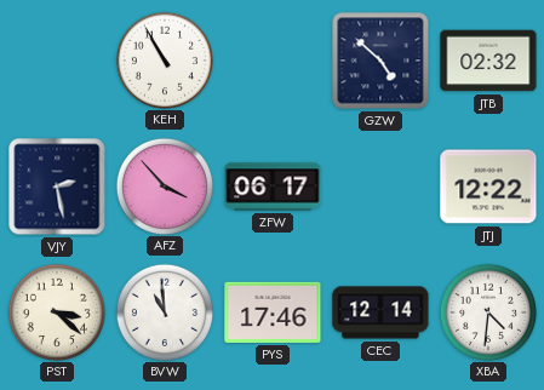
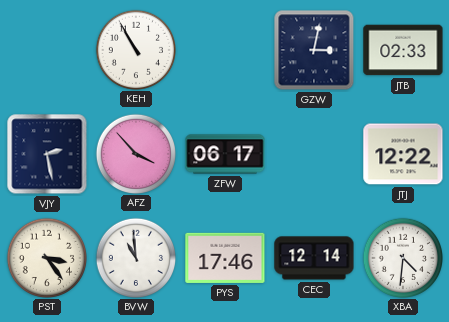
GZW: 4:52 -> 3:02
JTB: 02:32 -> 02:33
PST: 3:22 -> 3:24
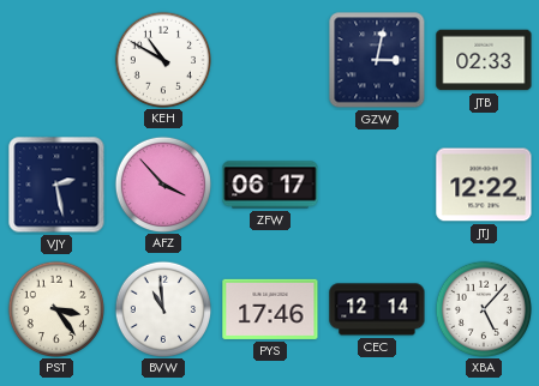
KEH: 10:55 -> 10:50
XBA: 4:31 -> 5:07
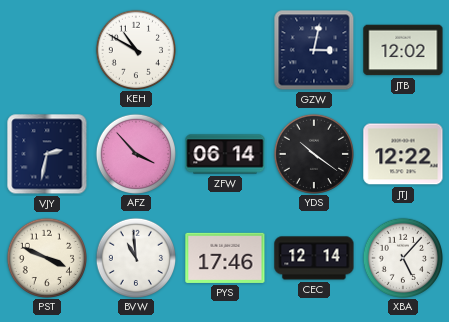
JTB: 02:33 -> 12:02
VJY: 2:28 -> 2:32
ZFW: 06:17 -> 06:14
YDS: none -> 10:21
PST: 3:24 -> 3:49
